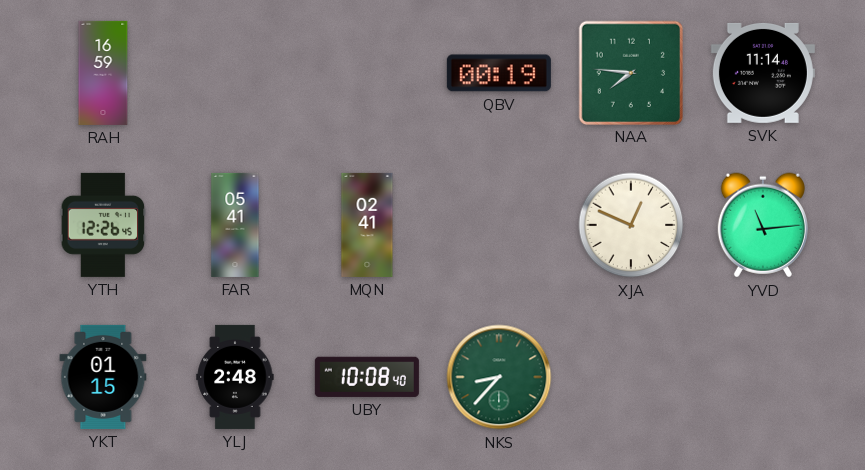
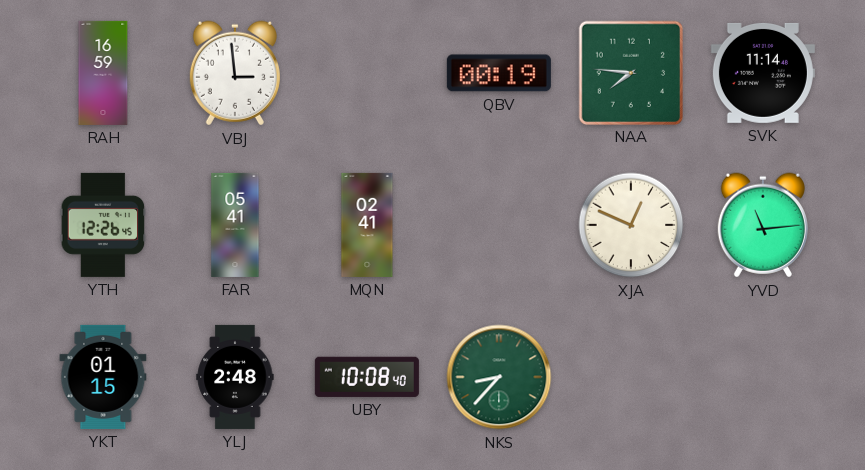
VBJ: none -> 2:59
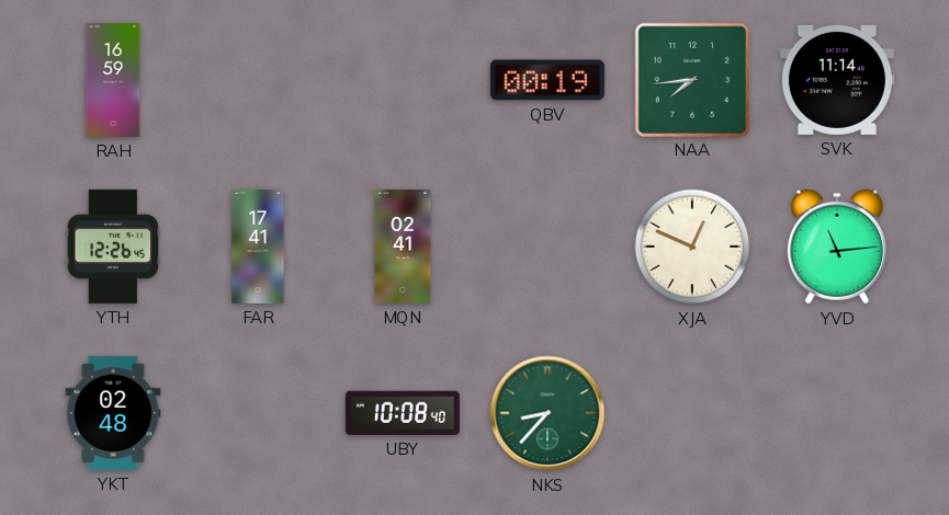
VBJ: 2:59 -> none
NAA: 7:46 -> 7:44
FAR: 05:41 -> 17:41
YKT: 01:15 -> 02:48
YLJ: 2:48 -> none
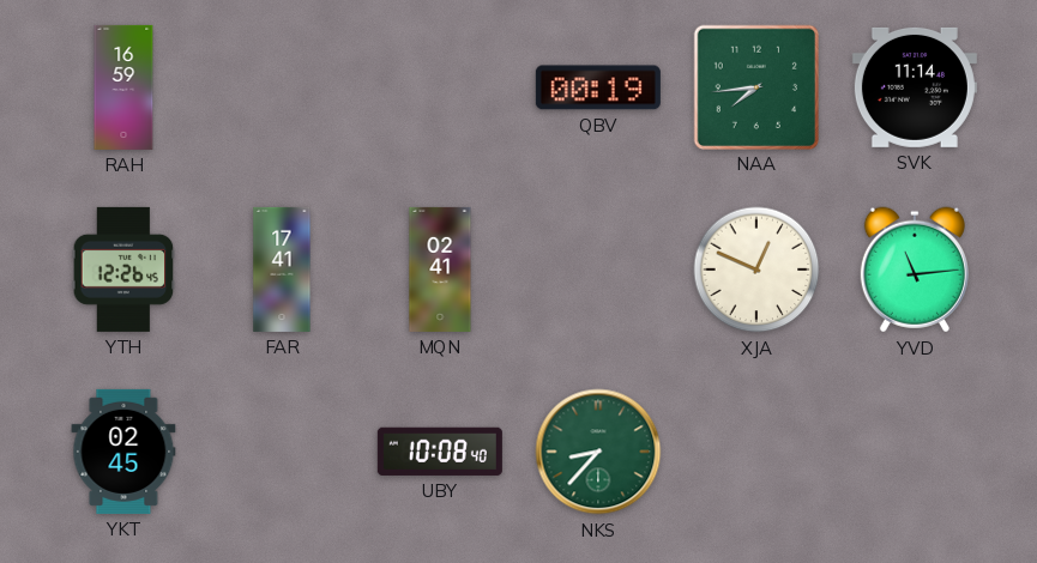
YKT: 02:48 -> 02:45
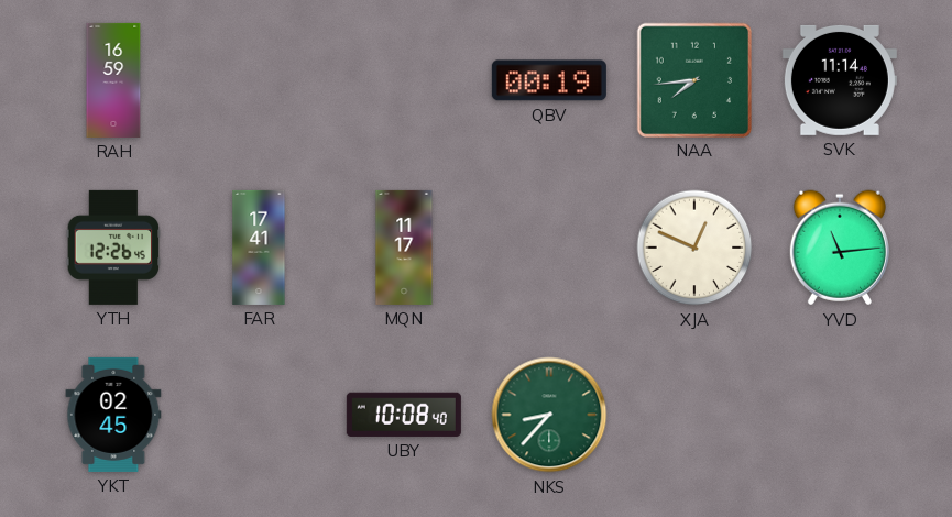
MQN: 02:41 -> 11:17
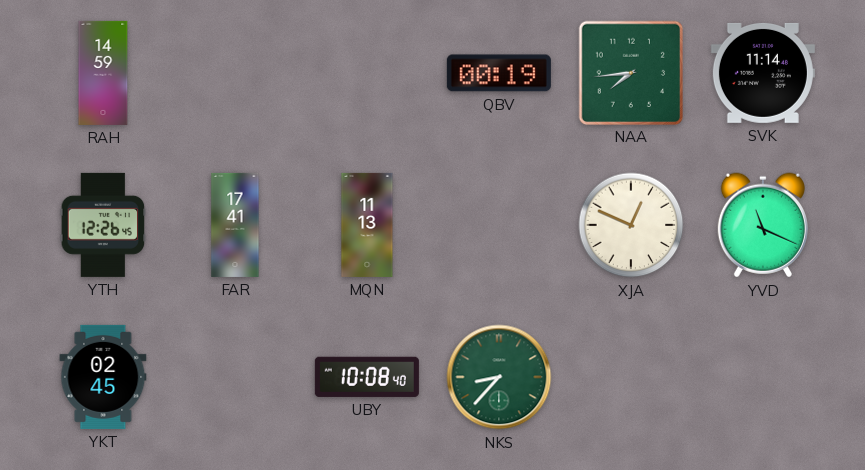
RAH: 16:59 -> 14:59
MQN: 11:17 -> 11:13
YVD: 11:14 -> 11:19
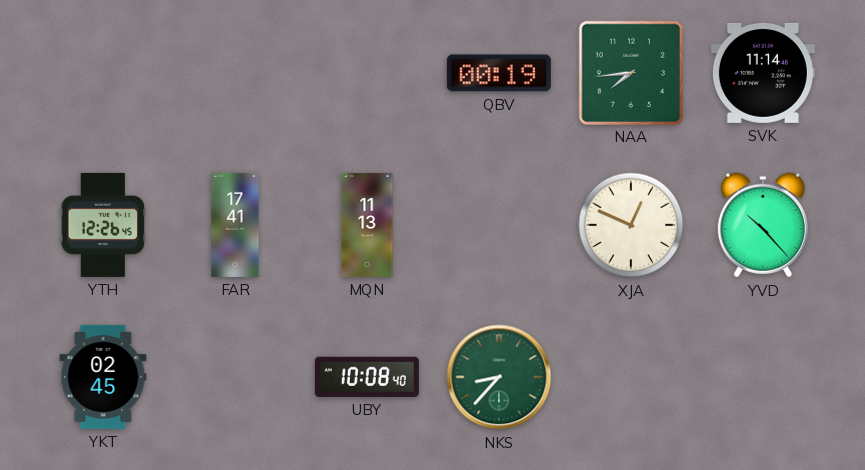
RAH: 14:59 -> none
YVD: 11:19 -> 10:23
